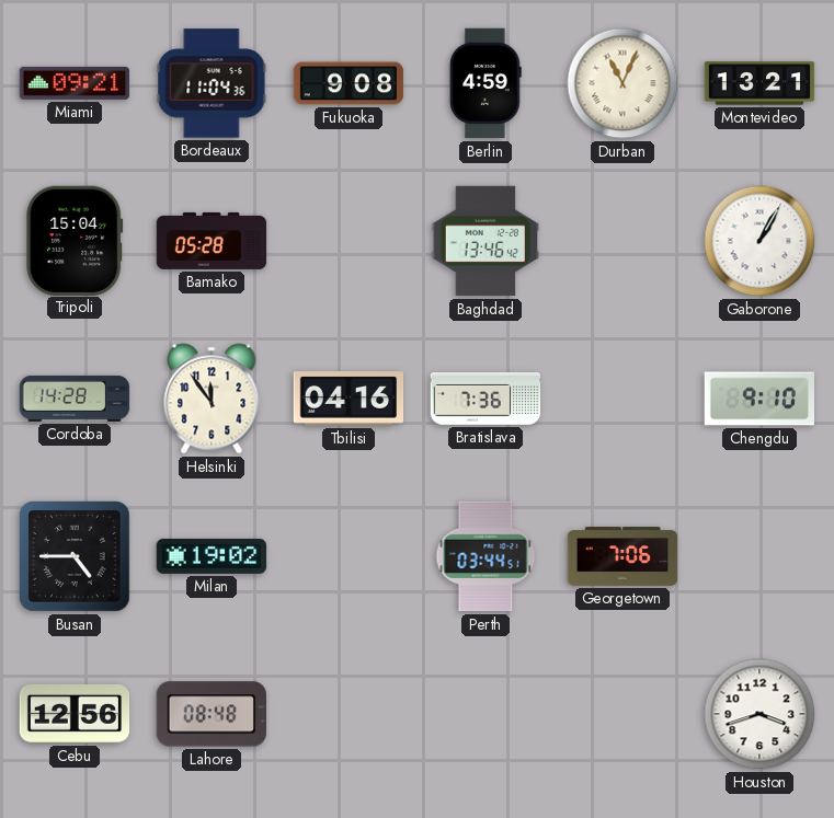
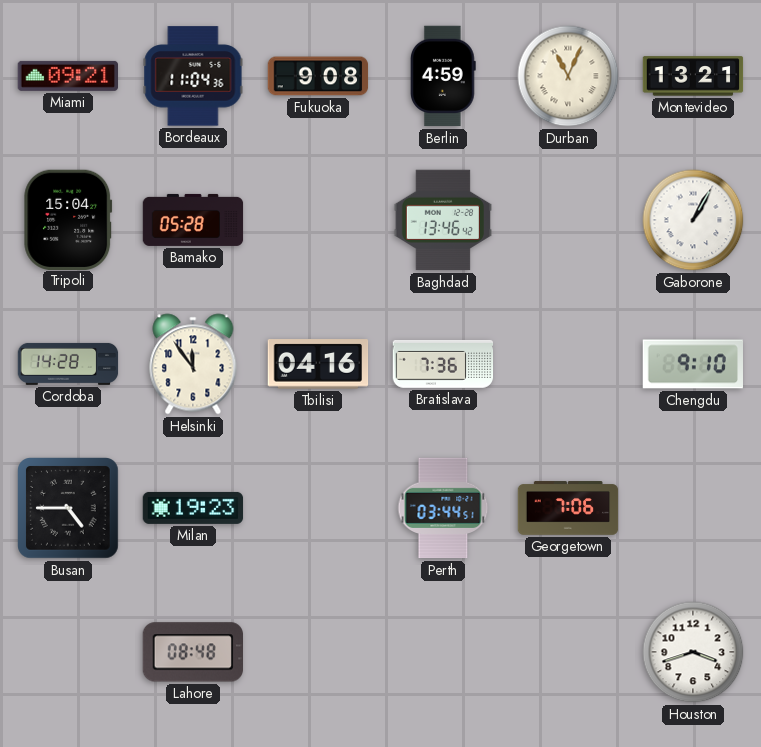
Milan: 19:02 -> 19:23
Cebu: 12:56 -> none
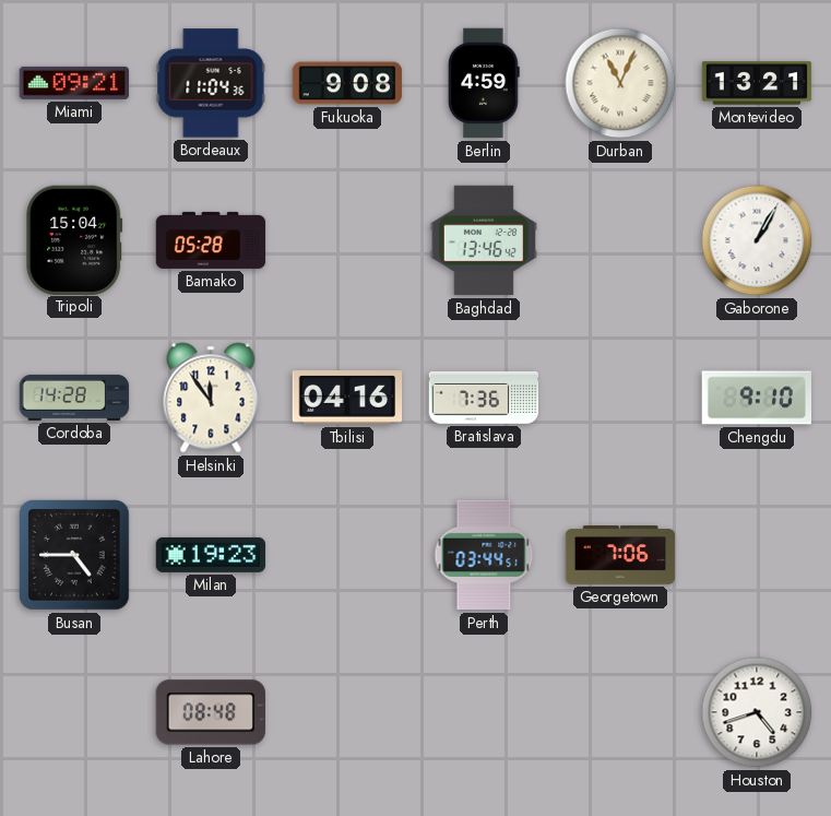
Houston: 3:42 -> 4:42
